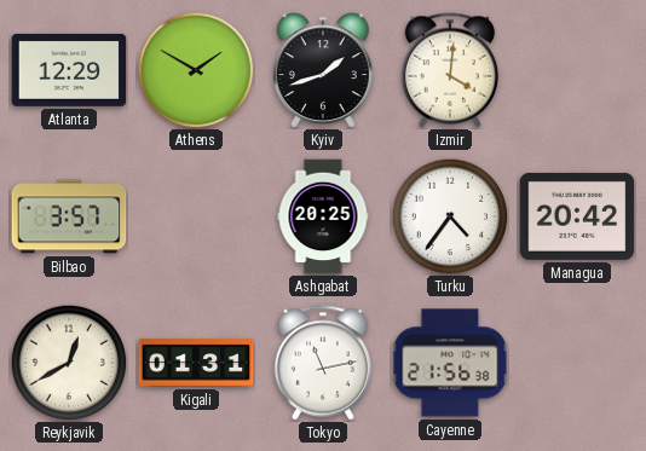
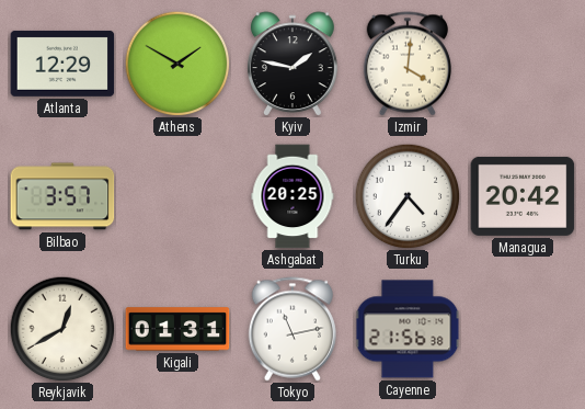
Kyiv: 1:42 -> 1:47
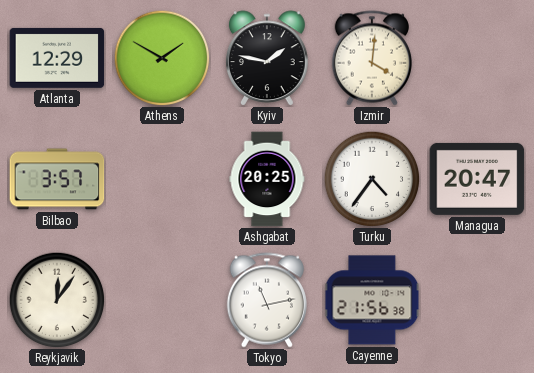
Managua: 20:42 -> 20:47
Reykjavik: 12:40 -> 12:06
Kigali: 01:31 -> none
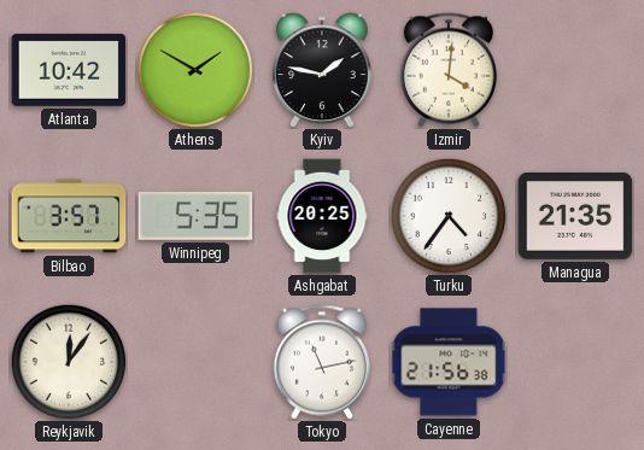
Atlanta: 12:29 -> 10:42
Winnipeg: none -> 5:35
Managua: 20:47 -> 21:35
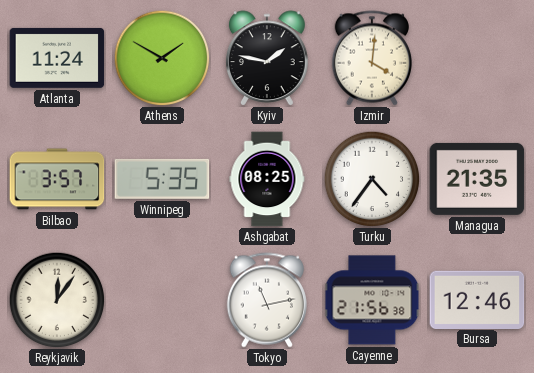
Atlanta: 10:42 -> 11:24
Ashgabat: 20:25 -> 08:25
Bursa: none -> 12:46
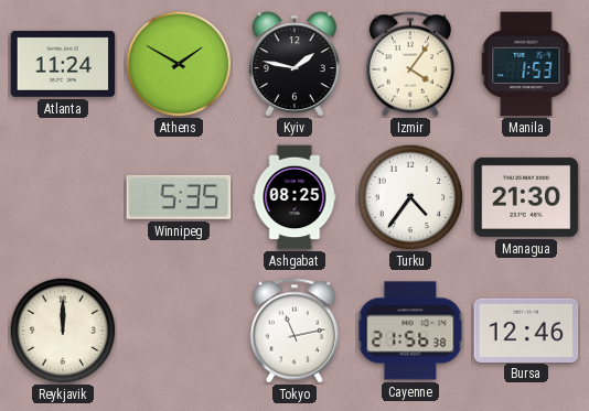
Izmir: 4:01 -> 4:06
Manila: none -> 1:53
Bilbao: 3:57 -> none
Managua: 21:35 -> 21:30
Reykjavik: 12:06 -> 12:00
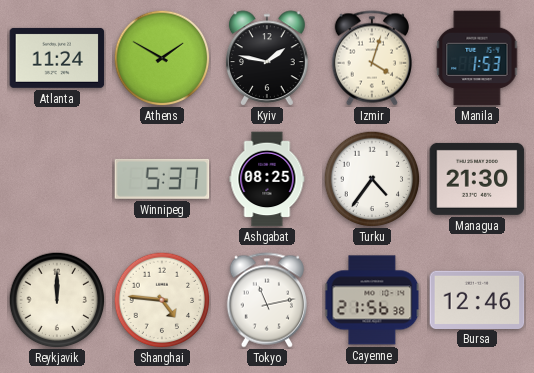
Izmir: 4:06 -> 4:03
Winnipeg: 5:35 -> 5:37
Shanghai: none -> 4:46
